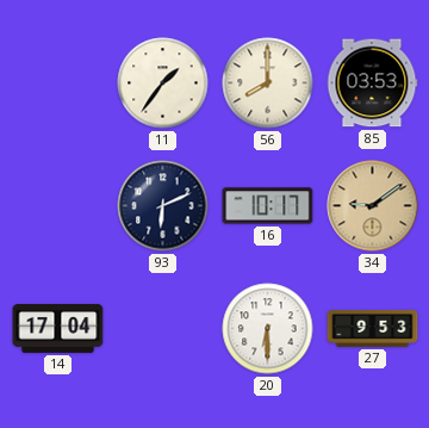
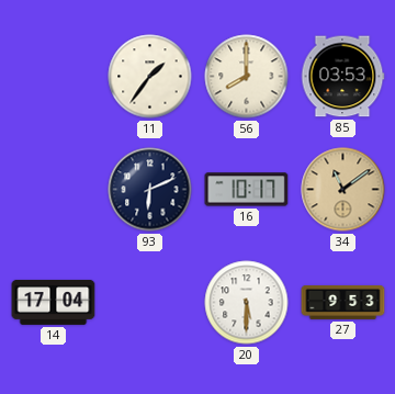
34: 9:09 -> 11:09
20: 6:30 -> 5:30
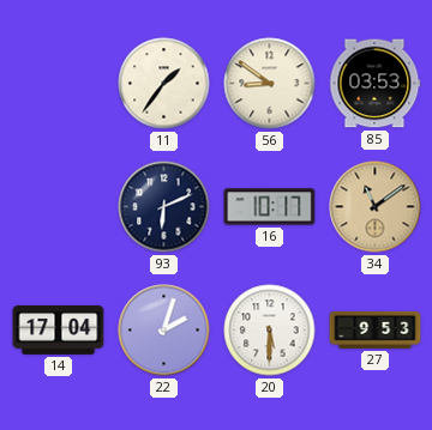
56: 8:00 -> 8:51
22: none -> 2:03
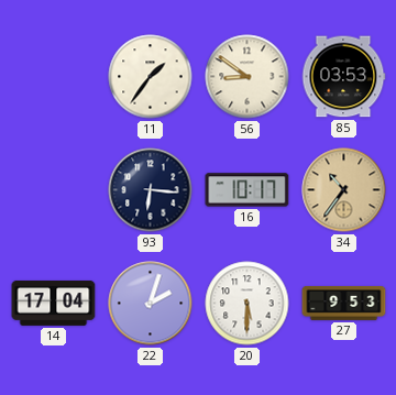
93: 6:11 -> 6:16
34: 11:09 -> 10:36
